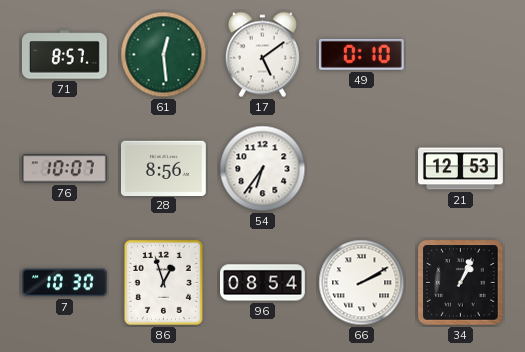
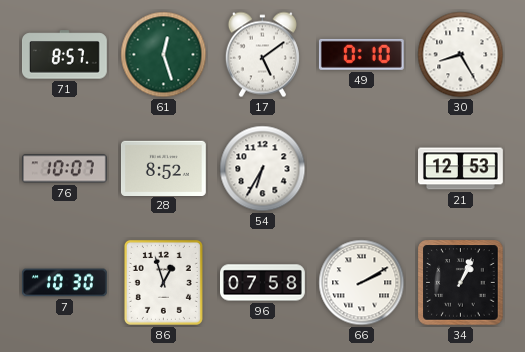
61: 12:29 -> 12:27
30: none -> 8:25
28: 8:56 -> 8:52
54: 6:36 -> 6:35
96: 08:54 -> 07:58
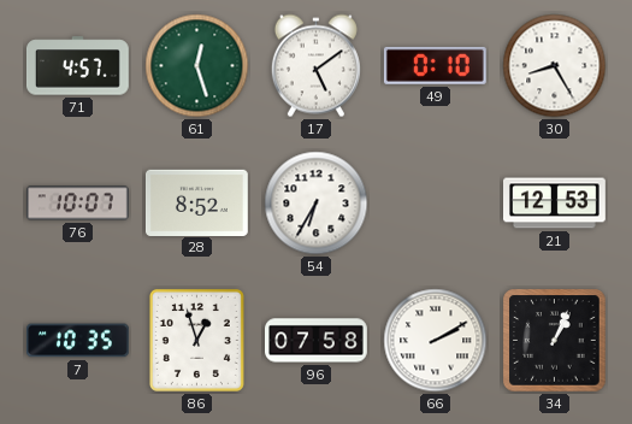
71: 8:57 -> 4:57
7: 10:30 -> 10:35
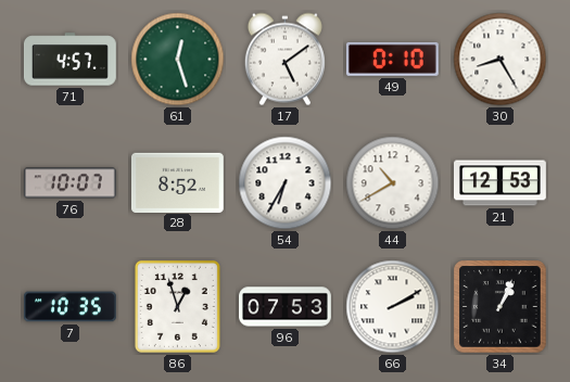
44: none -> 10:40
96: 07:58 -> 07:53
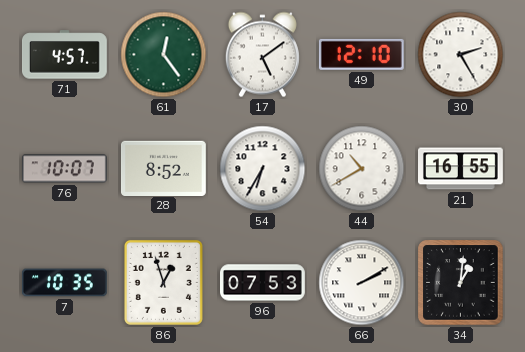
61: 12:27 -> 12:24
49: 0:10 -> 12:10
30: 8:25 -> 2:25
21: 12:53 -> 16:55
34: 1:04 -> 1:01
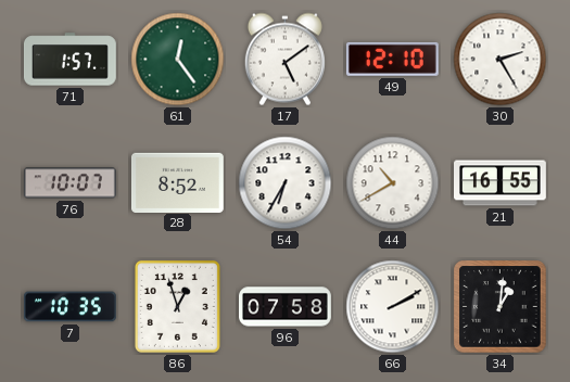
71: 4:57 -> 1:57
96: 07:53 -> 07:58
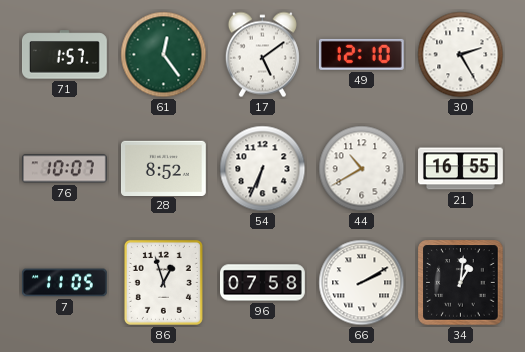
54: 6:35 -> 6:34
7: 10:35 -> 11:05
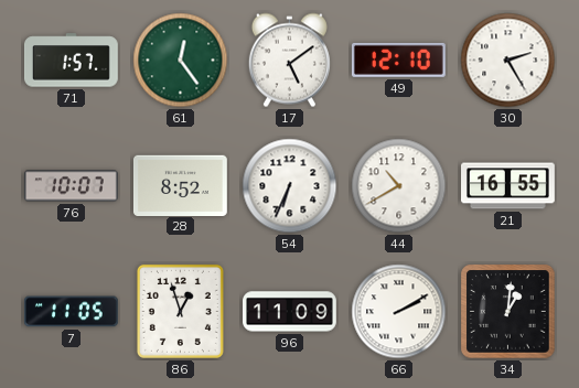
96: 07:58 -> 11:09
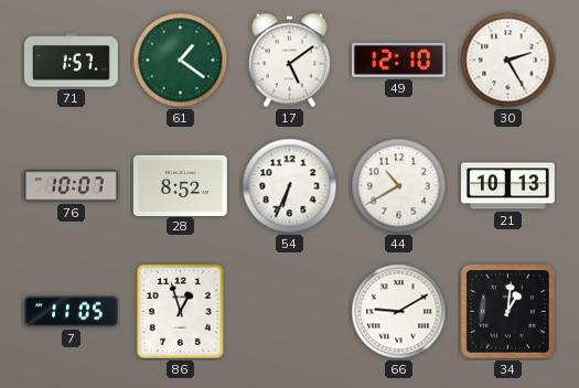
61: 12:24 -> 1:21
21: 16:55 -> 10:13
96: 11:09 -> none
66: 2:10 -> 9:10
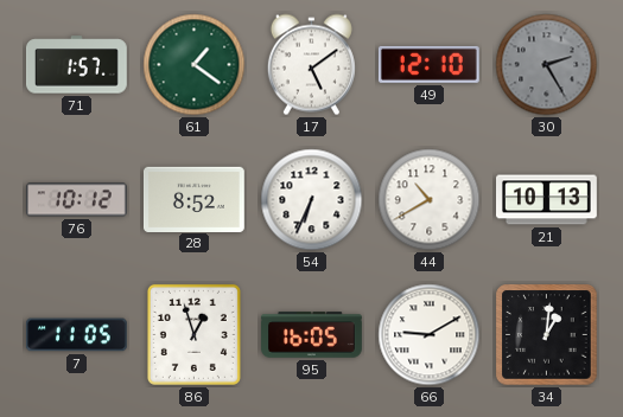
30 dial: white -> grey
76: 10:07 -> 10:12
95: none -> 16:05
